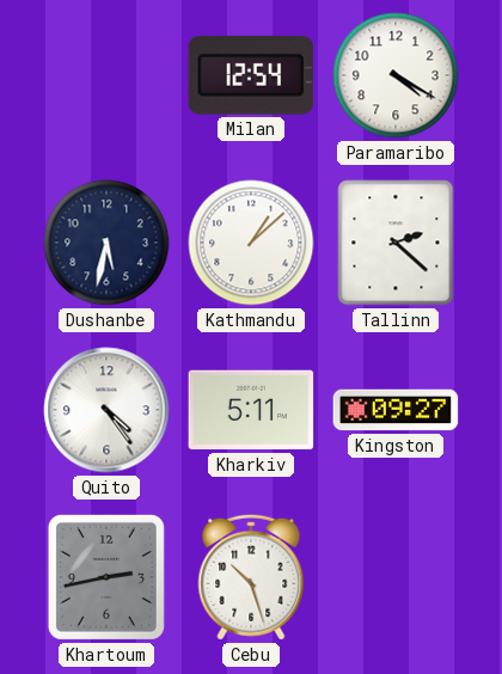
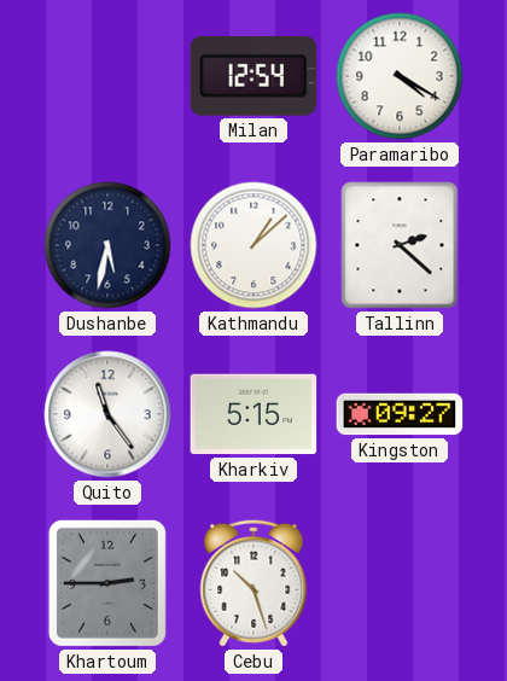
Quito: 4:24 -> 11:24
Kharkiv: 5:11 -> 5:15
Khartoum: 2:43 -> 2:45
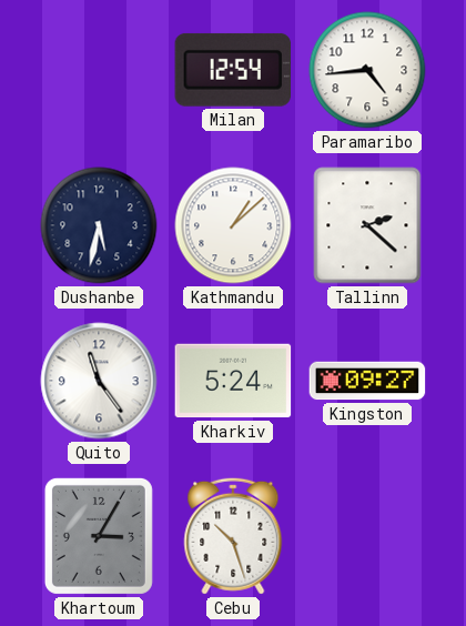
Paramaribo: 4:20 -> 4:44
Kharkiv: 5:15 -> 5:24
Khartoum: 2:45 -> 3:05
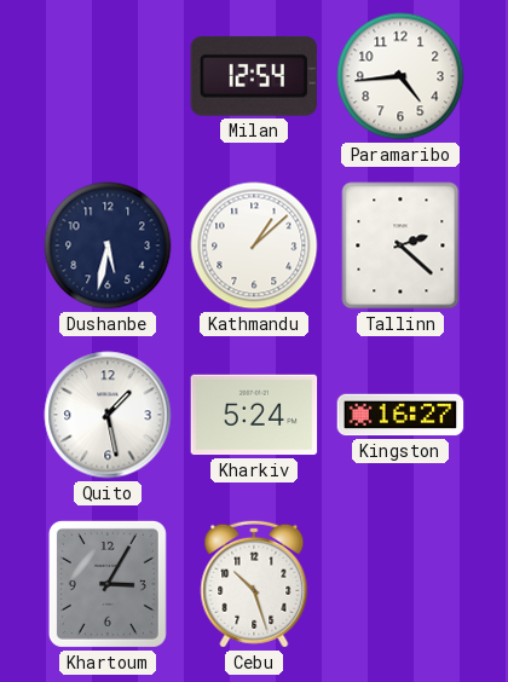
Quito: 11:24 -> 1:28
Kingston: 09:27 -> 16:27
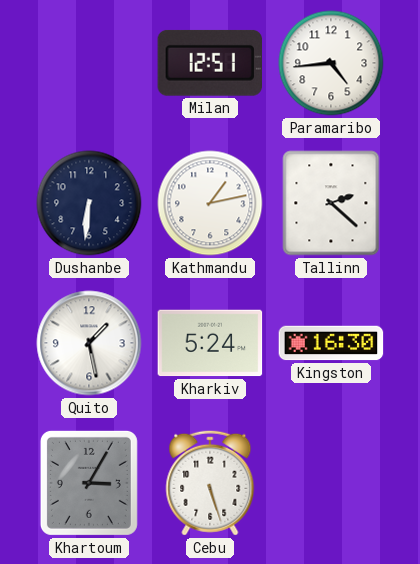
Milan: 12:54 -> 12:51
Dushanbe: 5:32 -> 6:31
Kathmandu: 1:08 -> 1:13
Kingston: 16:27 -> 16:30
Cebu: 10:27 -> 5:27
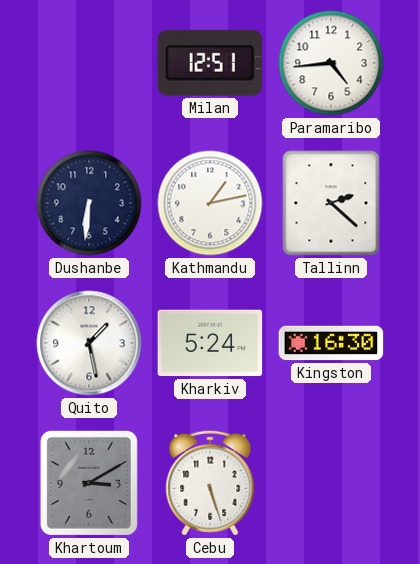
Khartoum: 3:05 -> 3:10
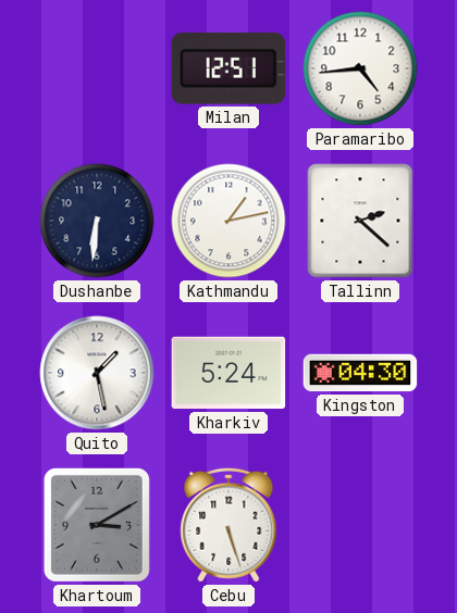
Kingston: 16:30 -> 04:30
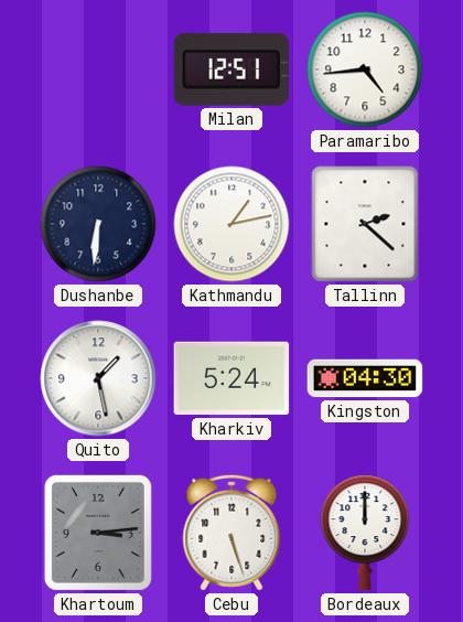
Khartoum: 3:10 -> 3:14
Bordeaux: none -> 12:00
